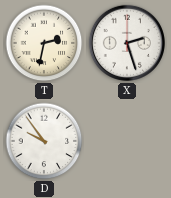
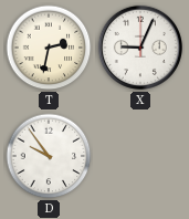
X: 2:27 -> 9:04
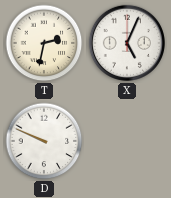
X: 9:04 -> 5:04
D: 9:54 -> 9:49
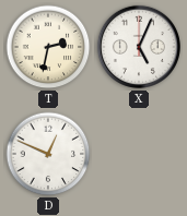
D: 9:49 -> 12:49
